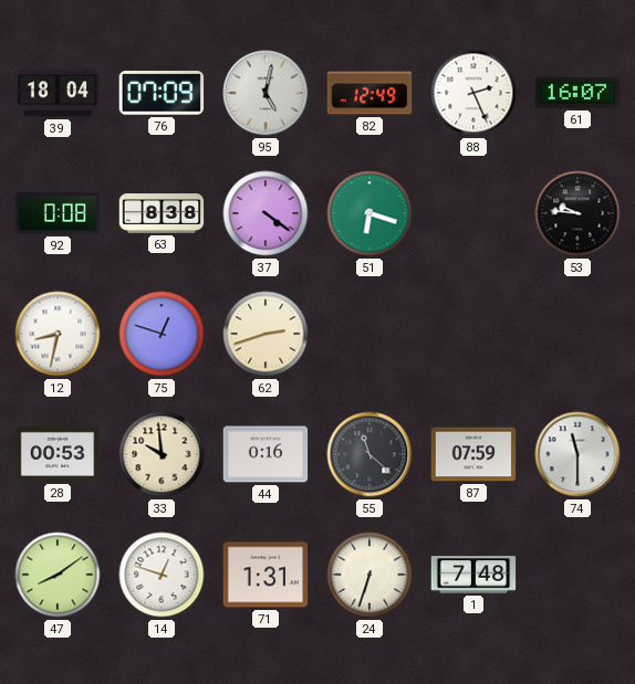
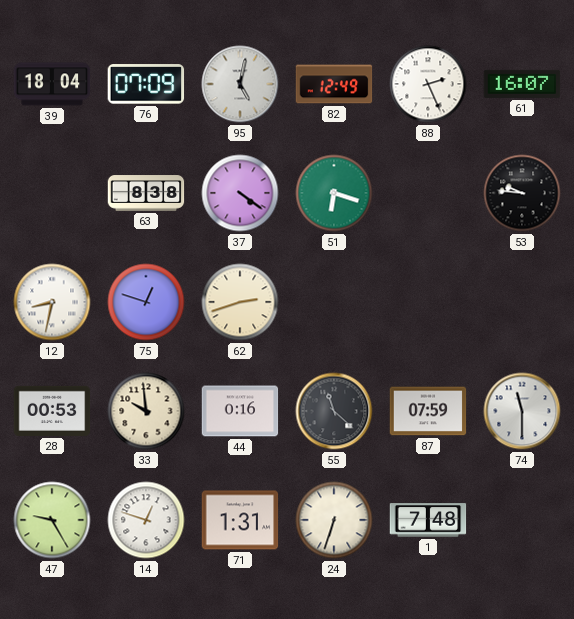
92: 0:08 -> none
47: 8:09 -> 9:25
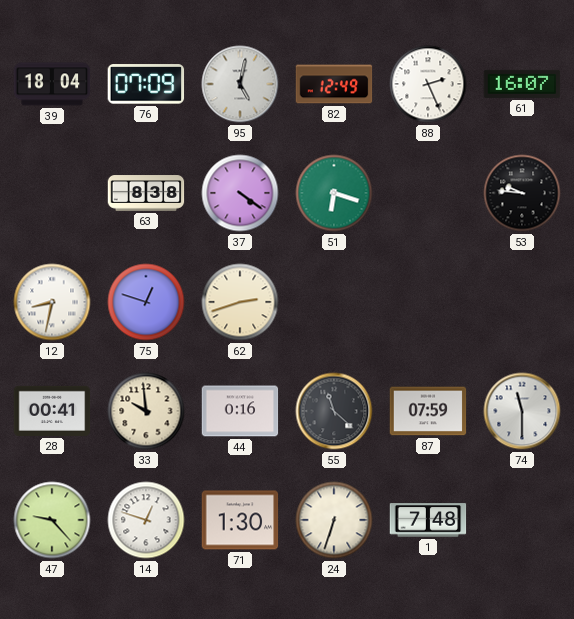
28: 00:53 -> 00:41
47: 9:25 -> 9:23
71: 1:31 -> 1:30
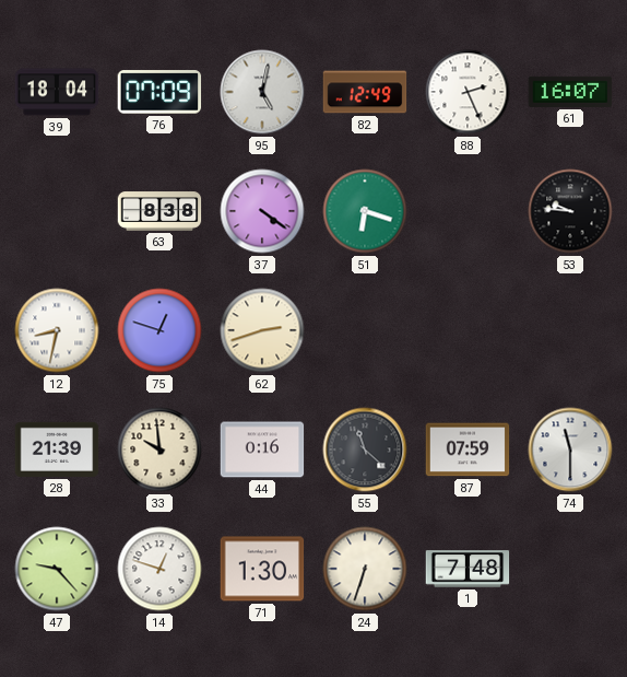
28: 00:41 -> 21:39
